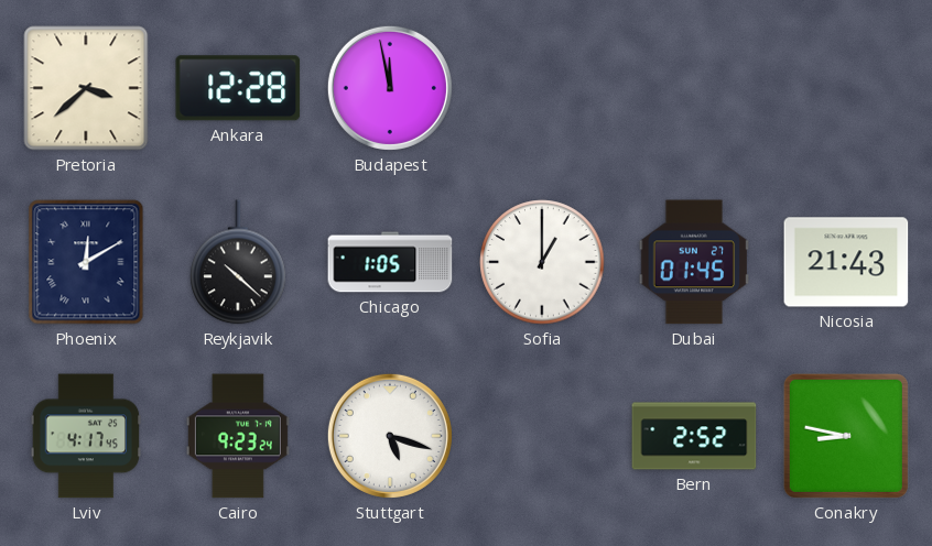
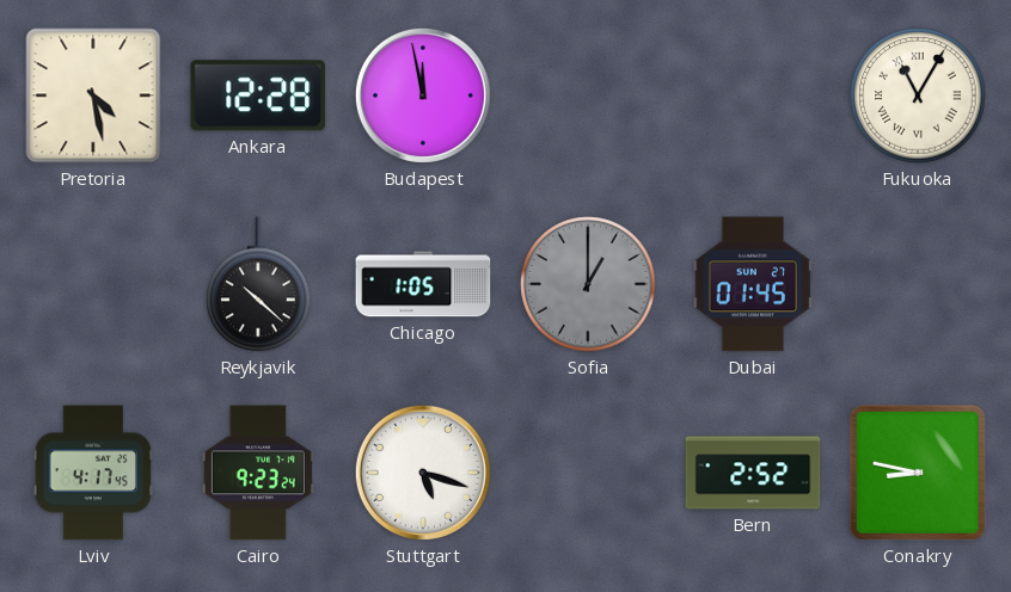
Pretoria: 3:38 -> 4:28
Fukuoka: none -> 11:05
Phoenix: 12:10 -> none
Sofia dial: white -> grey
Nicosia: 21:43 -> none
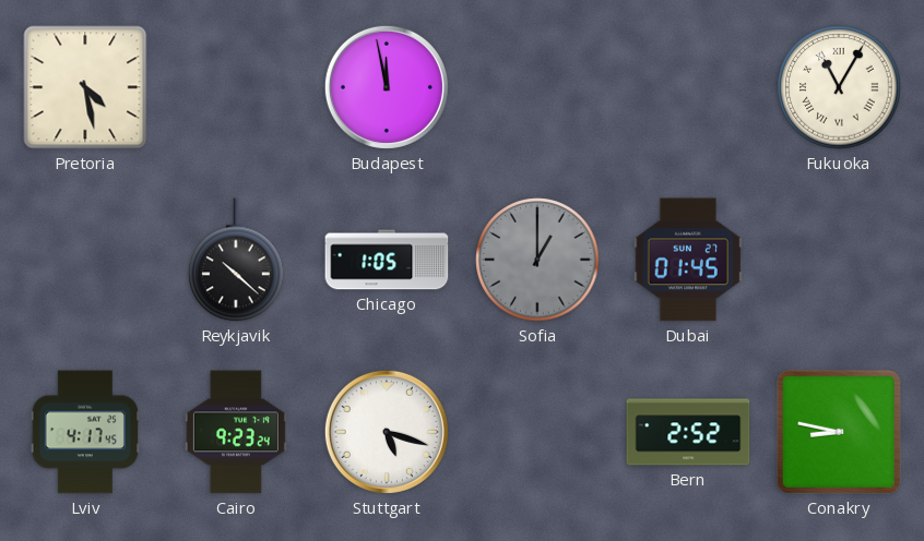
Ankara: 12:28 -> none
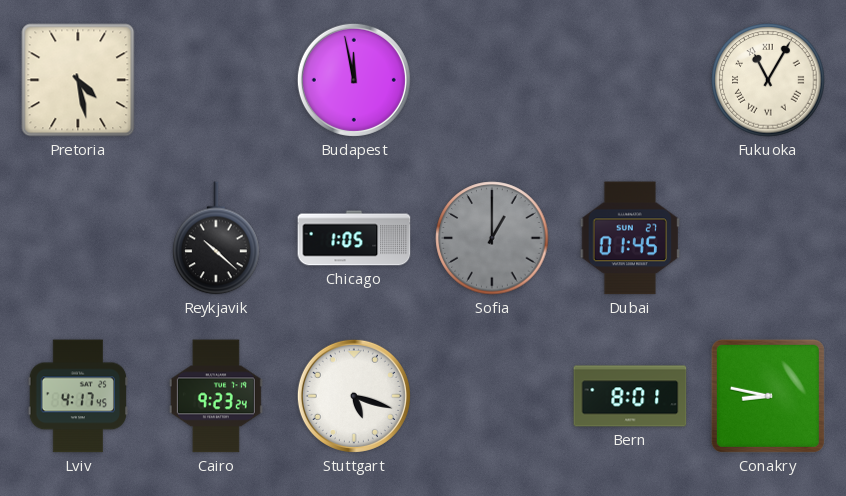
Bern: 2:52 -> 8:01
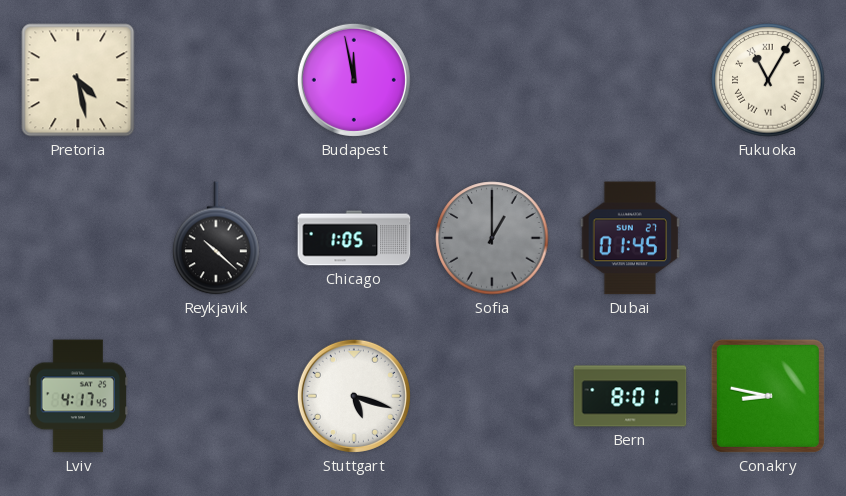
Cairo: 9:23 -> none
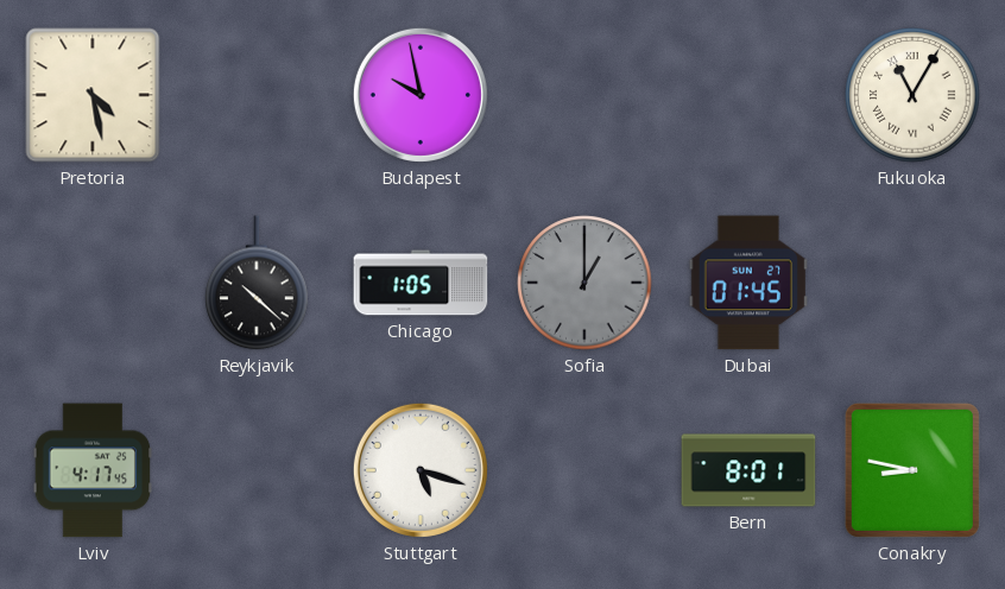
Budapest: 11:58 -> 9:58
